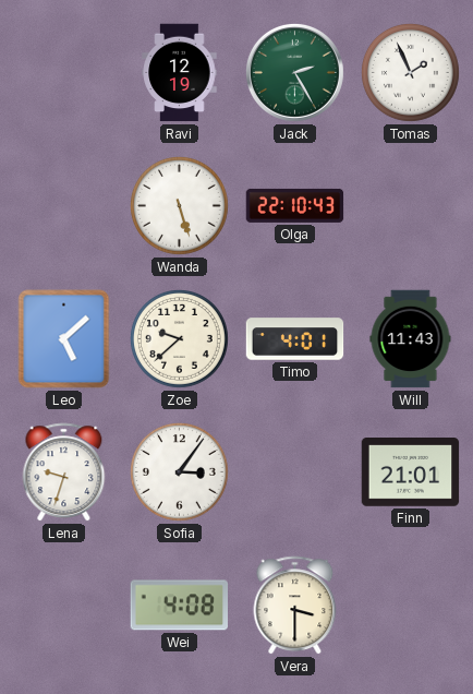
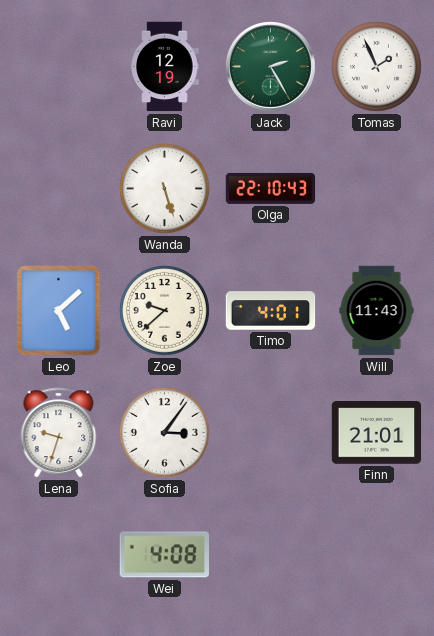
Vera: 3:30 -> none
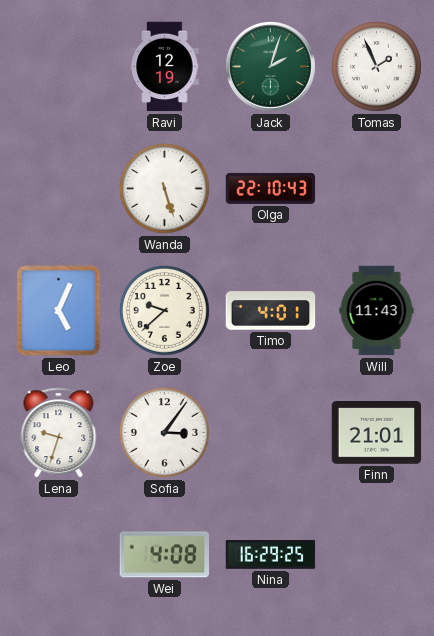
Jack: 2:25 -> 2:03
Leo: 5:08 -> 5:04
Nina: none -> 16:29
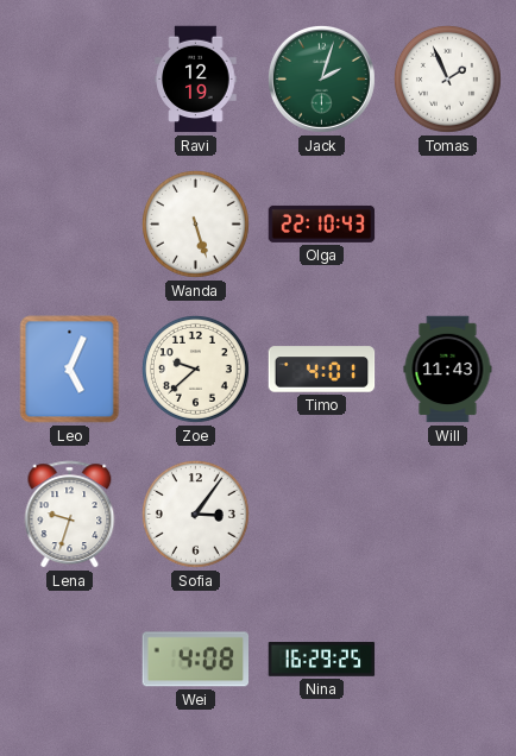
Finn: 21:01 -> none
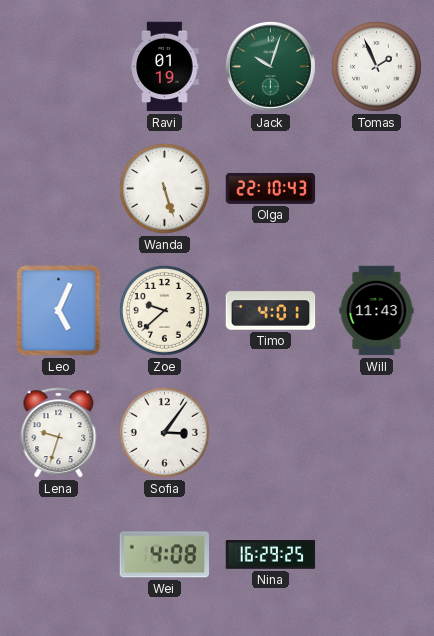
Ravi: 12:19 -> 01:19
Jack: 2:03 -> 10:03
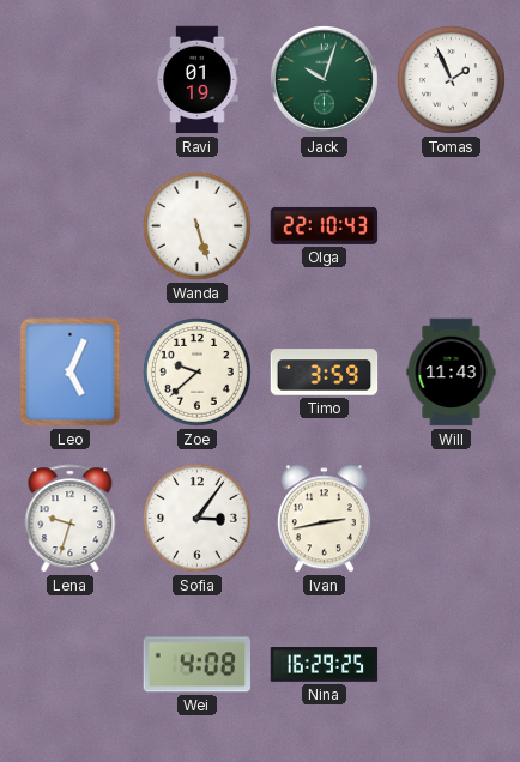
Timo: 4:01 -> 3:59
Ivan: none -> 2:43
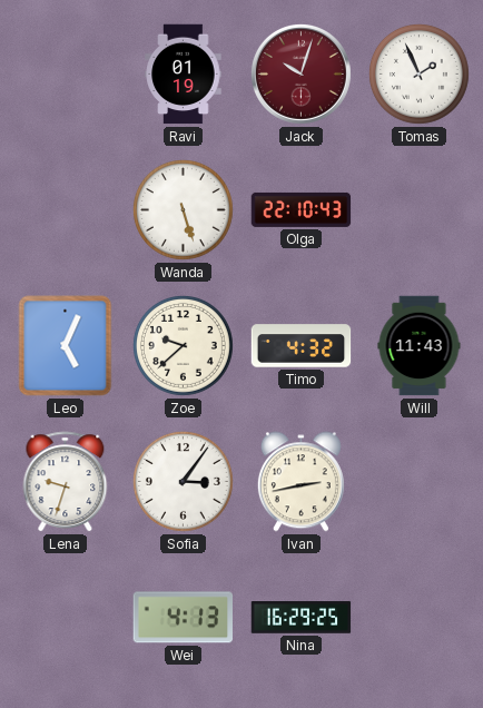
Jack dial: green -> burgundy
Timo: 3:59 -> 4:32
Wei: 4:08 -> 4:13
